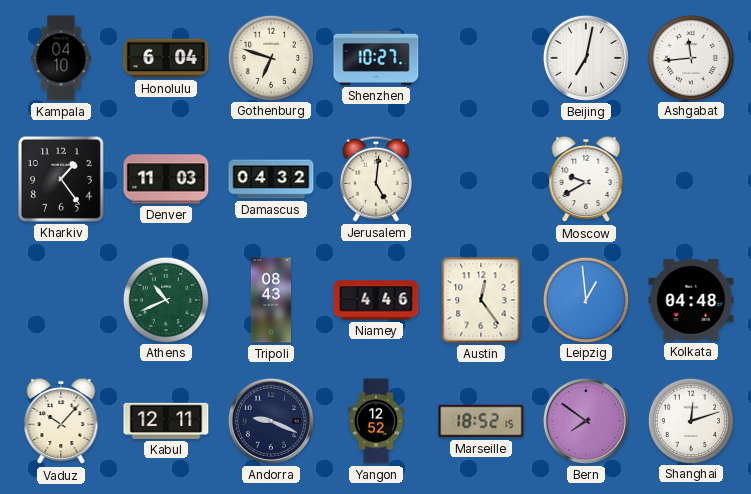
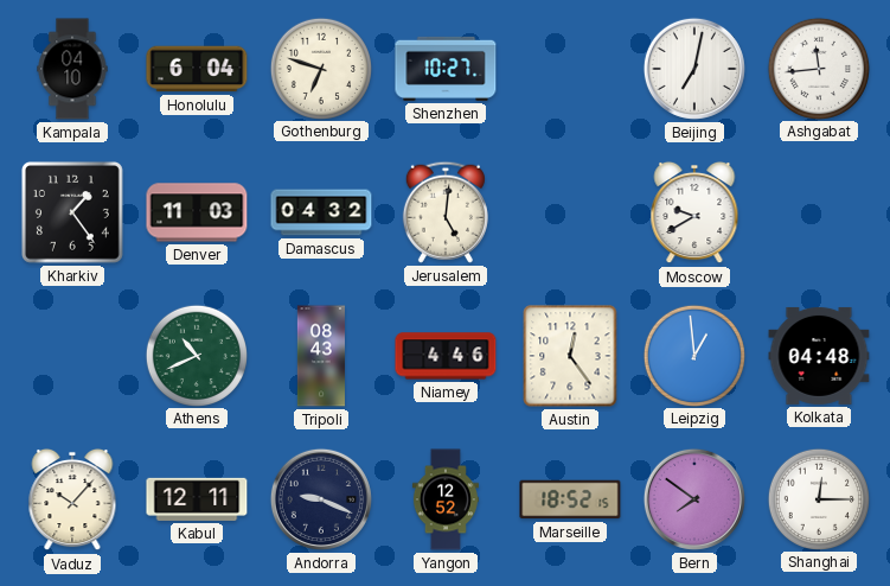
Shanghai: 12:12 -> 12:15
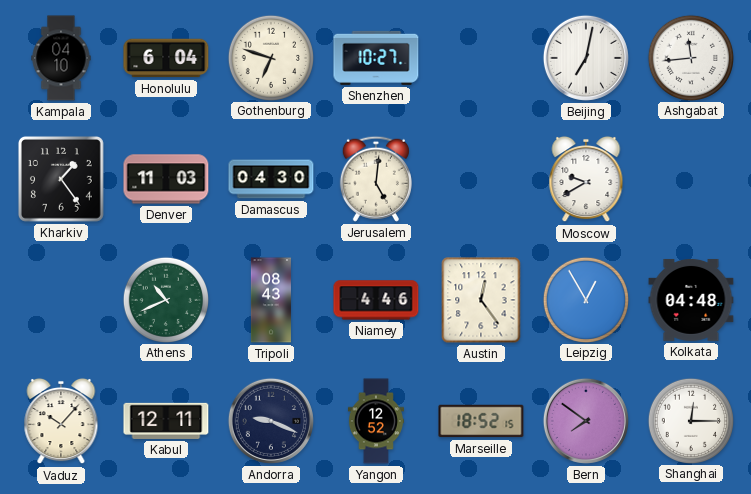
Damascus: 04:32 -> 04:30
Leipzig: 12:59 -> 12:55
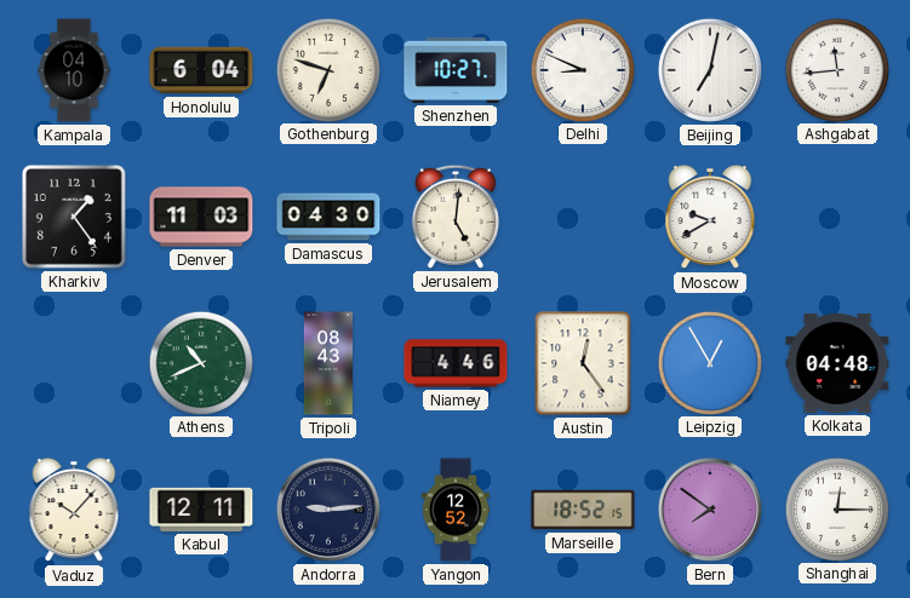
Delhi: none -> 8:49
Andorra: 9:19 -> 9:14
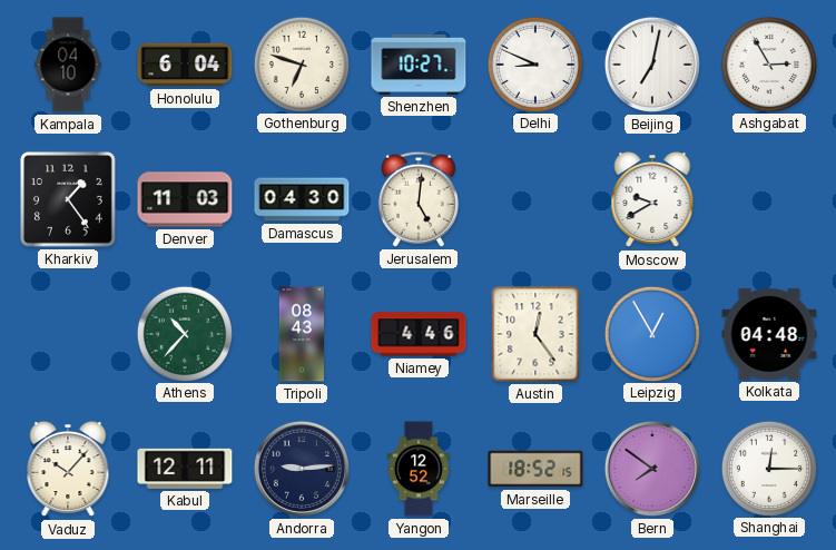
Ashgabat: 11:44 -> 2:55
Athens: 10:41 -> 10:37
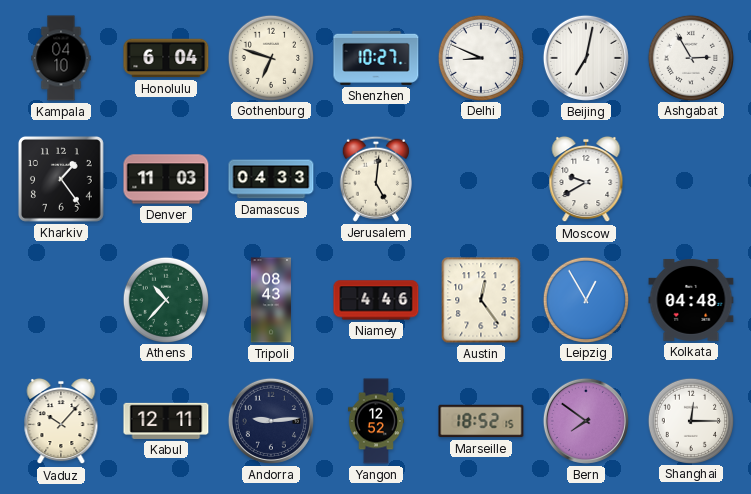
Damascus: 04:30 -> 04:33
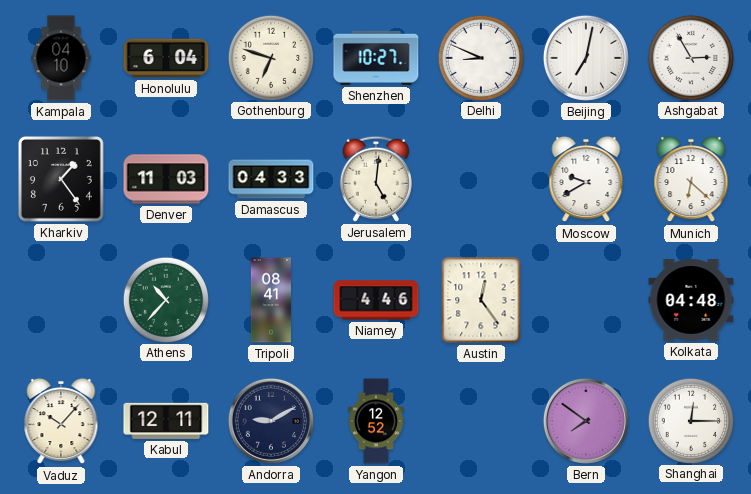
Munich: none -> 6:22
Tripoli: 08:43 -> 08:41
Leipzig: 12:55 -> none
Andorra: 9:14 -> 9:10
Marseille: 18:52 -> none
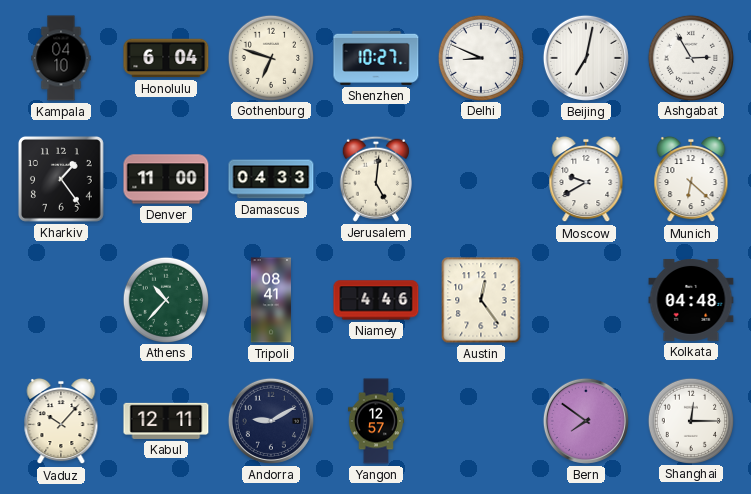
Denver: 11:03 -> 11:00
Yangon: 12:52 -> 12:57
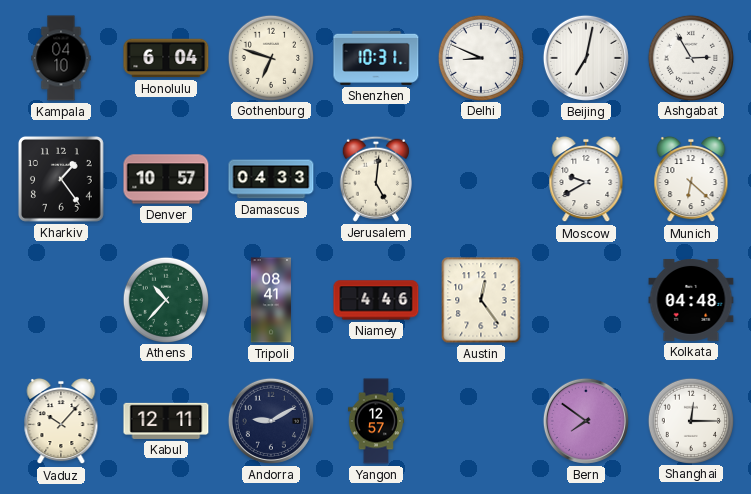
Shenzhen: 10:27 -> 10:31
Denver: 11:00 -> 10:57
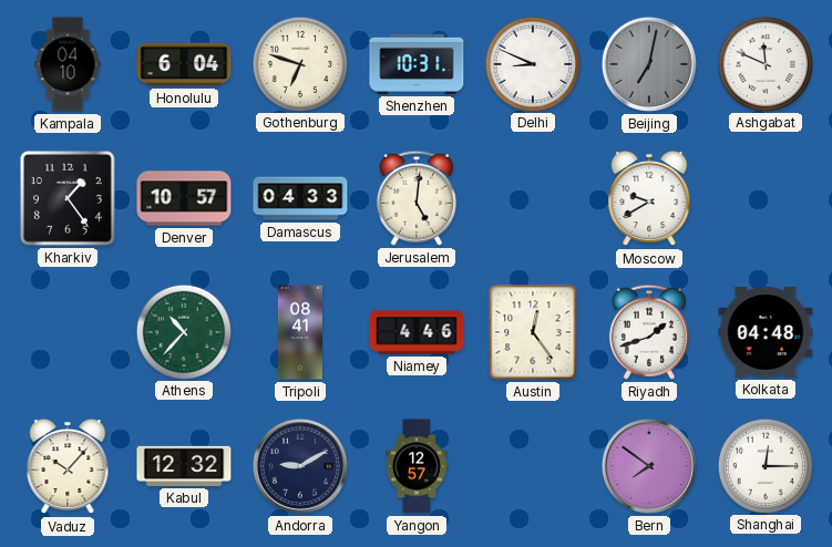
Beijing dial: white -> grey
Ashgabat: 2:55 -> 11:49
Munich: 6:22 -> none
Riyadh: none -> 1:42
Kabul: 12:11 -> 12:32
